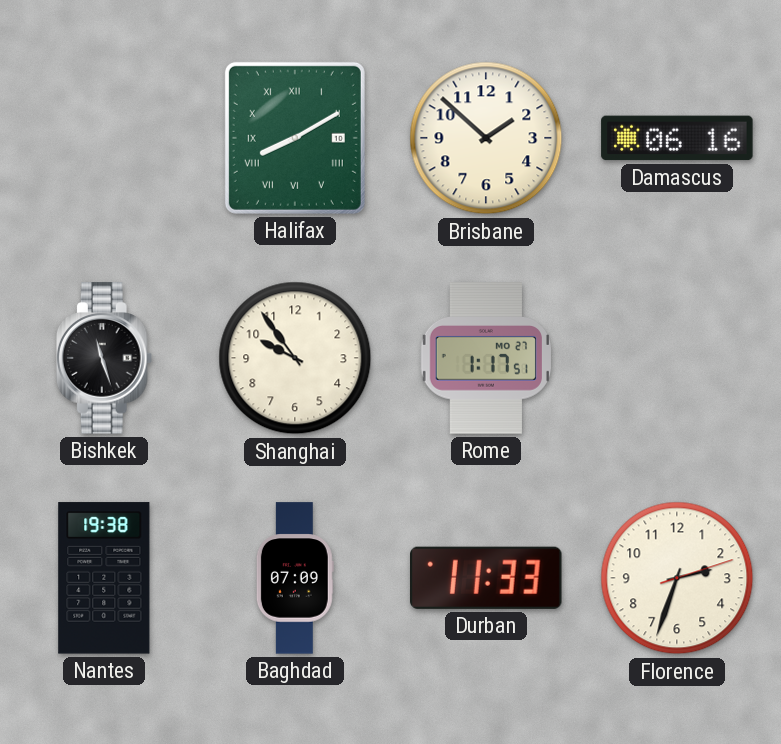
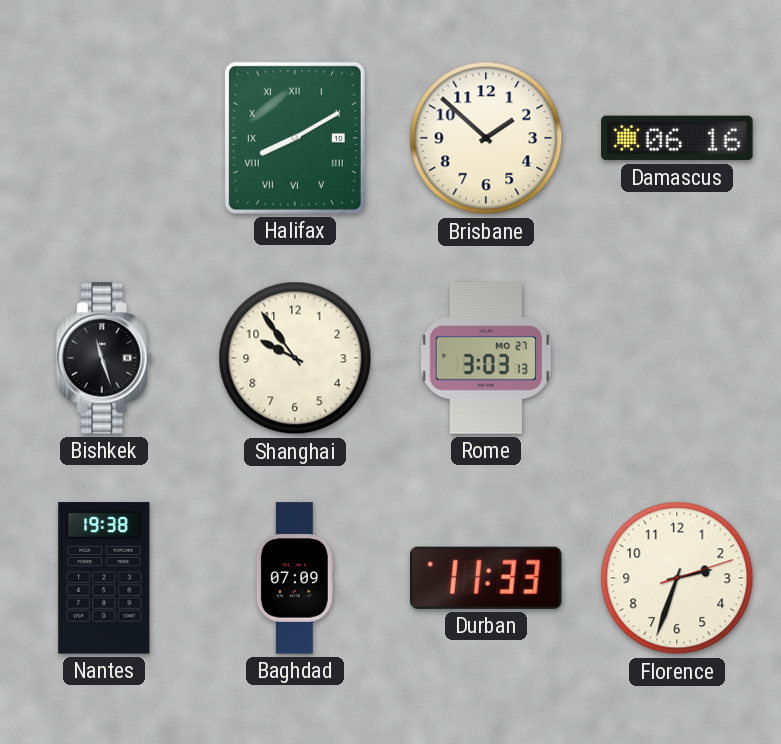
Rome: 1:17 -> 3:03
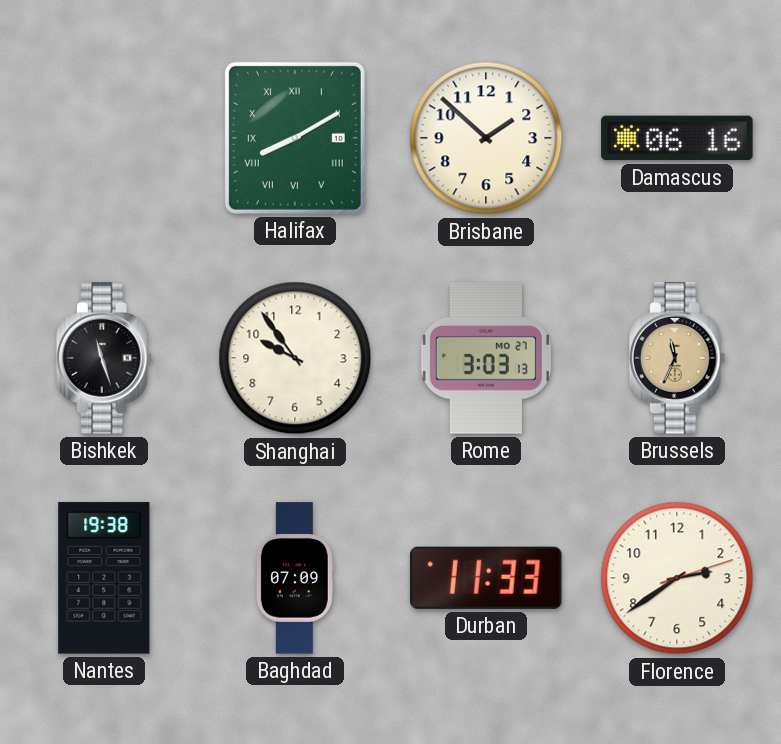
Brussels: none -> 11:34
Florence: 2:33 -> 2:39
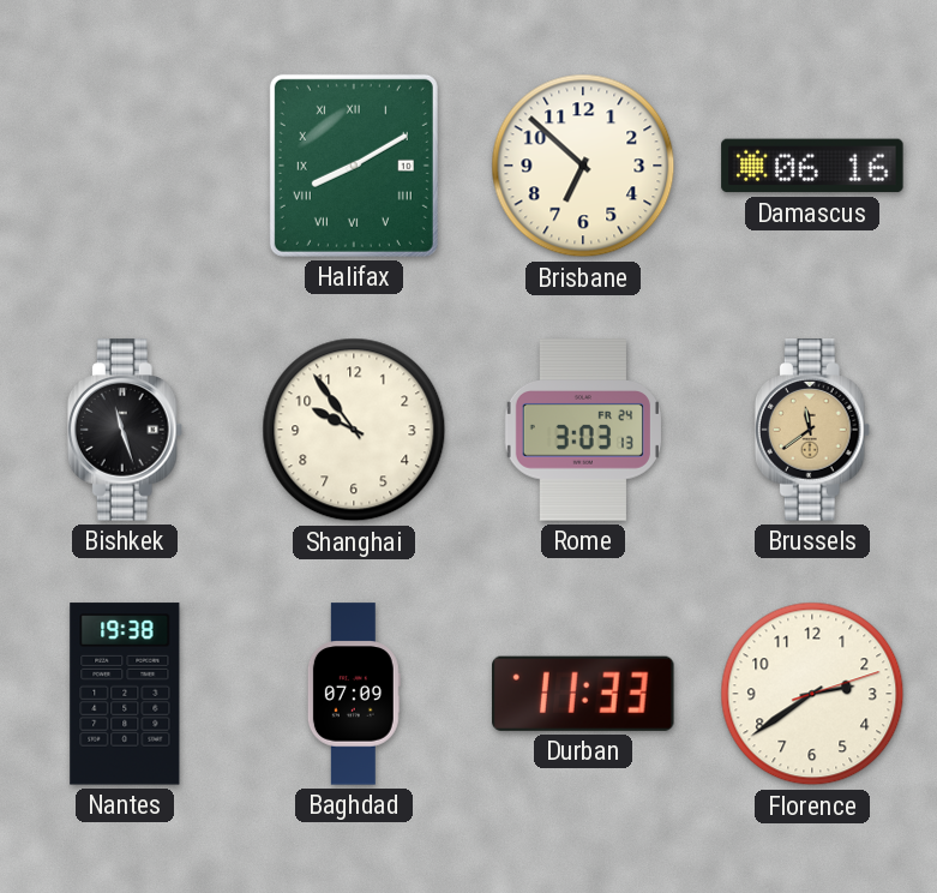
Brisbane: 1:52 -> 6:52
Rome date: MO 27 -> FR 24
Brussels: 11:34 -> 11:39
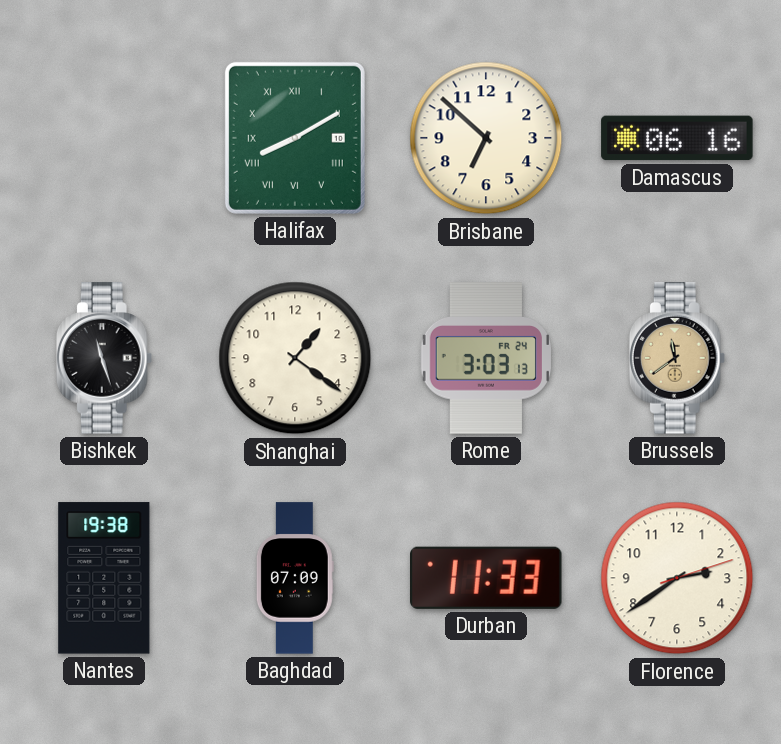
Shanghai: 9:54 -> 1:21
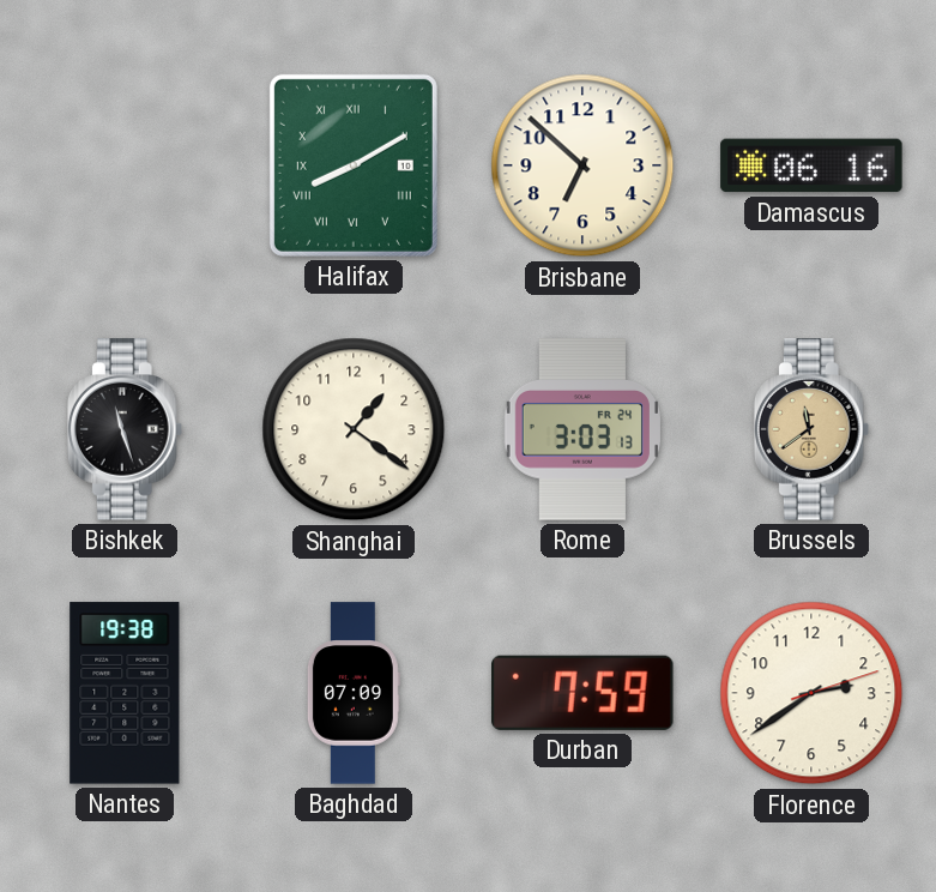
Durban: 11:33 -> 7:59
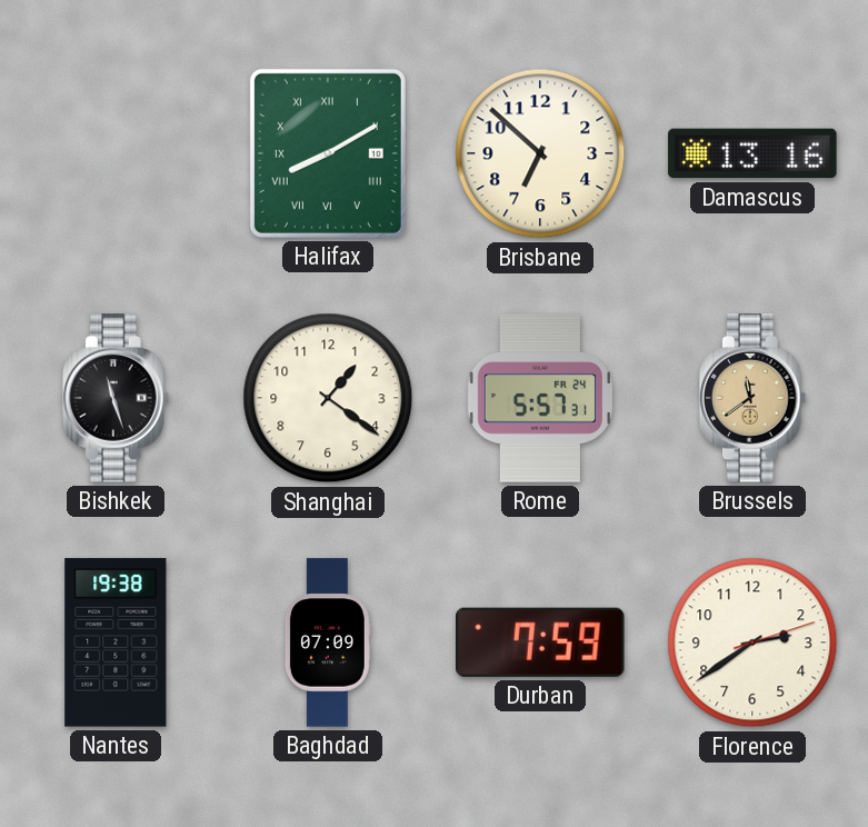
Damascus: 06:16 -> 13:16
Rome: 3:03 -> 5:57
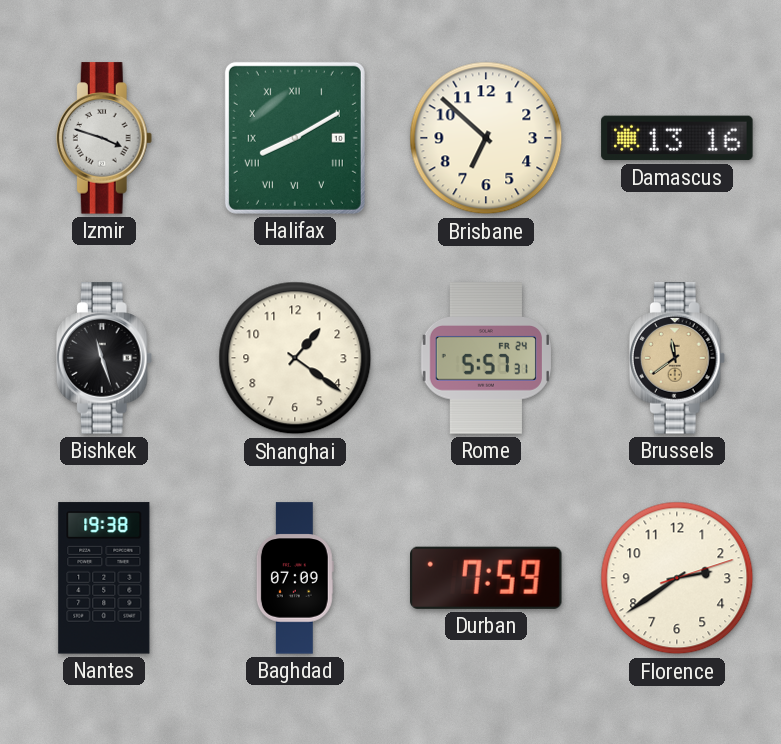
Izmir: none -> 3:48
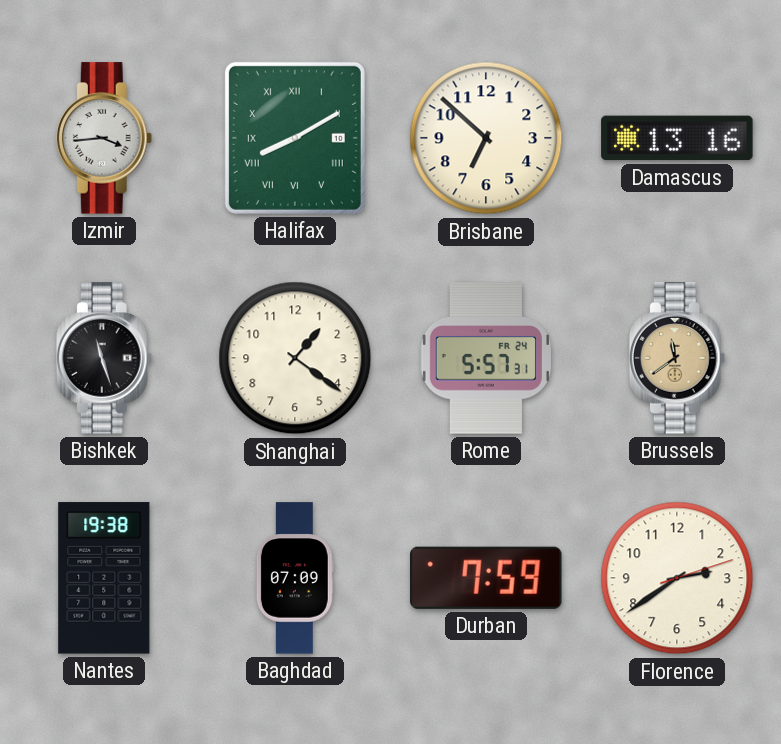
Izmir: 3:48 -> 3:44
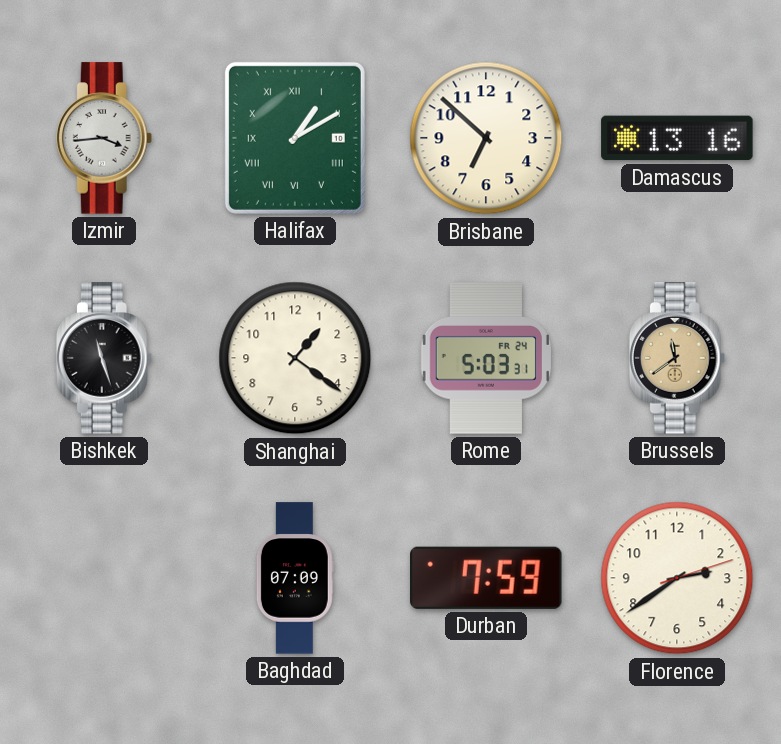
Halifax: 8:10 -> 1:10
Rome: 5:57 -> 5:03
Nantes: 19:38 -> none
